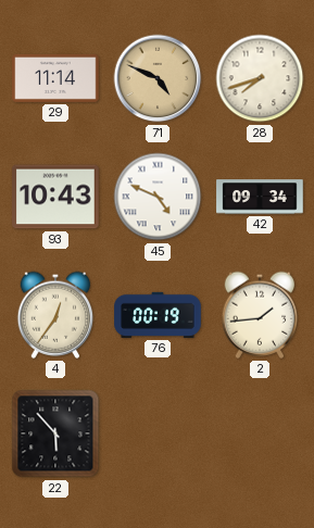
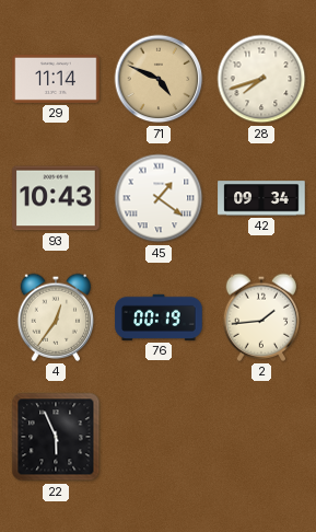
45: 4:49 -> 1:21
22: 5:53 -> 5:56
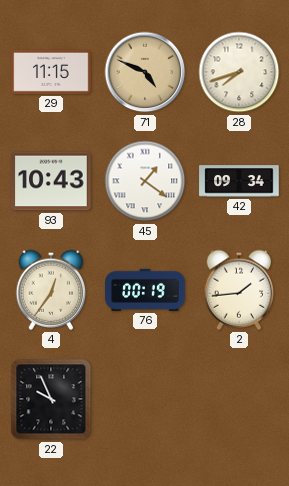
29: 11:14 -> 11:15
22: 5:56 -> 9:56
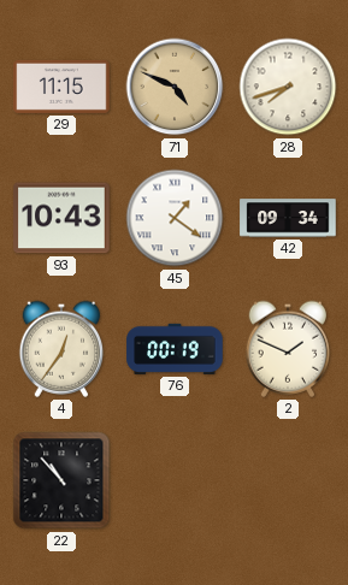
2: 1:44 -> 1:49
22: 9:56 -> 10:53
